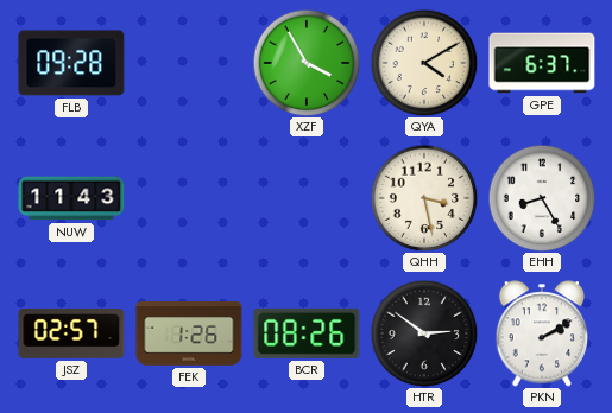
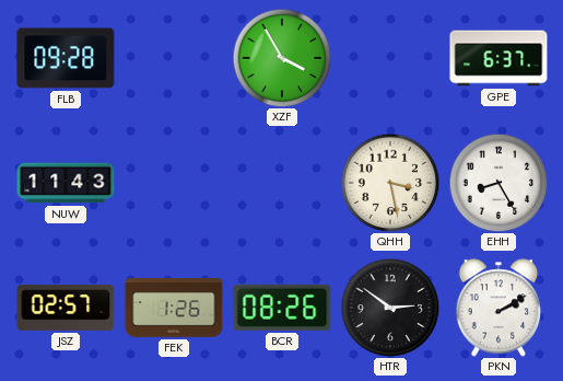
QYA: 4:10 -> none
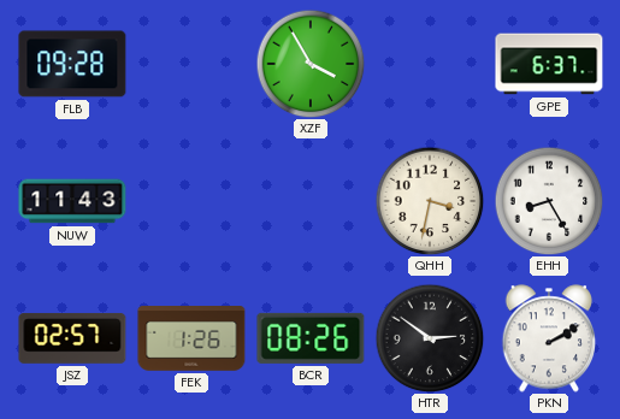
QHH: 3:28 -> 3:32
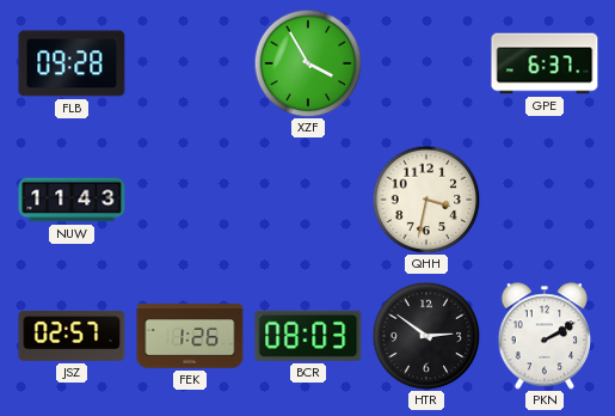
EHH: 8:25 -> none
BCR: 08:26 -> 08:03
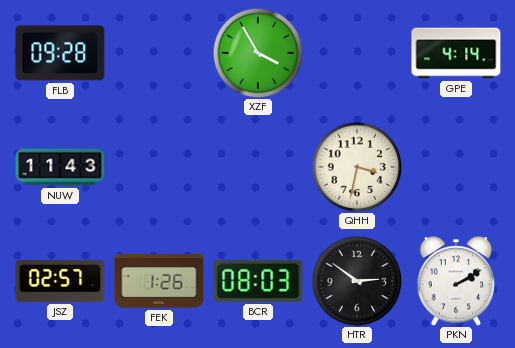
GPE: 6:37 -> 4:14
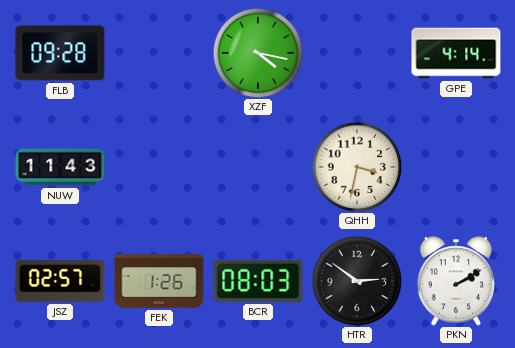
XZF: 3:55 -> 4:17
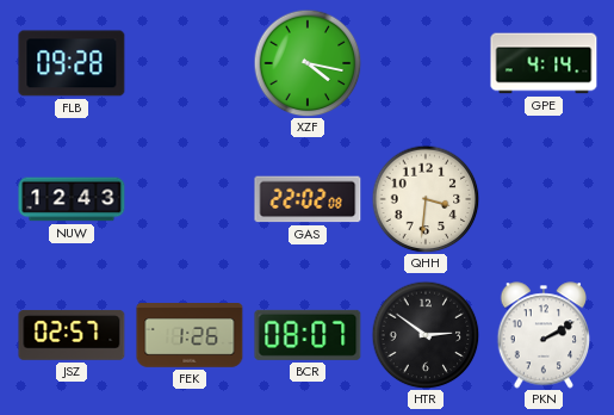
NUW: 11:43 -> 12:43
GAS: none -> 22:02
QHH: 3:32 -> 3:31
BCR: 08:03 -> 08:07
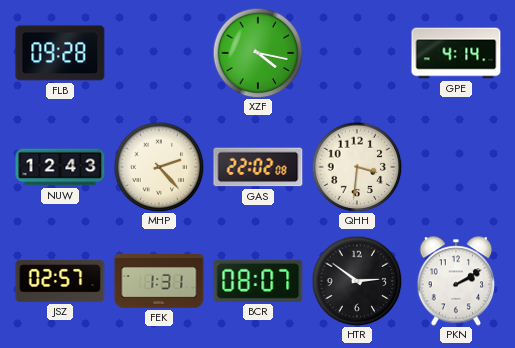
MHP: none -> 2:23
FEK: 1:26 -> 1:31
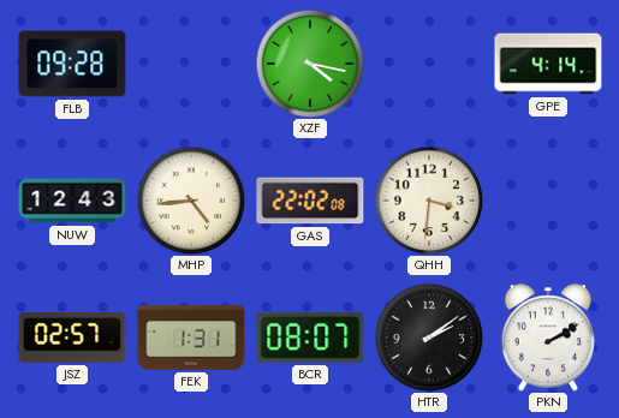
MHP: 2:23 -> 4:44
HTR: 2:51 -> 2:09
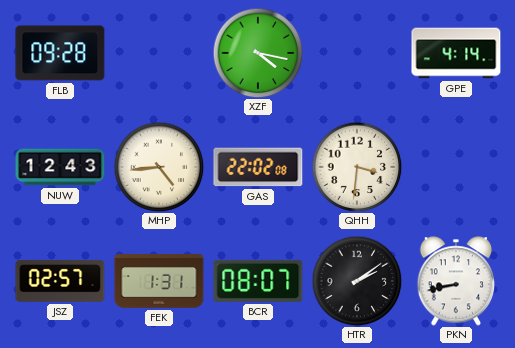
PKN: 2:10 -> 8:43
